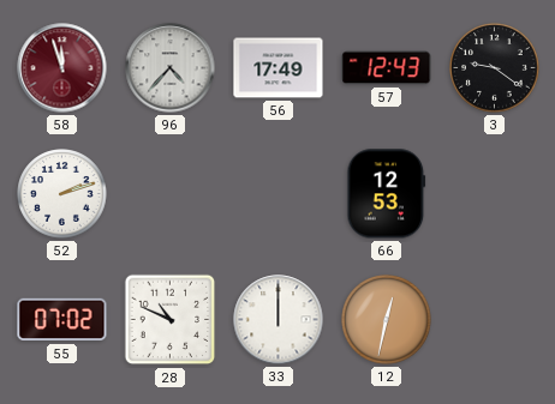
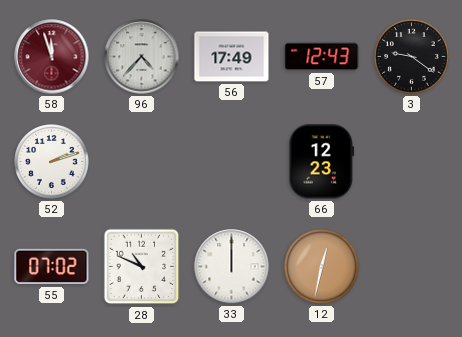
66: 12:53 -> 12:23
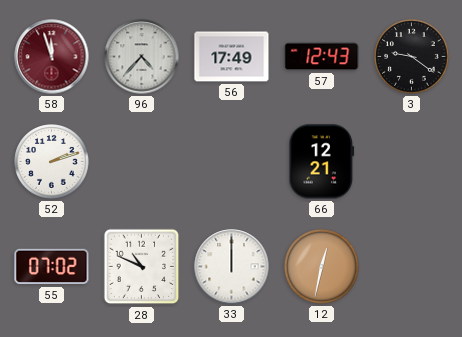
66: 12:23 -> 12:21
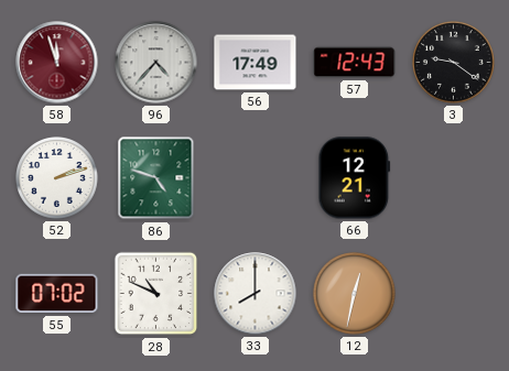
86: none -> 4:48
33: 12:00 -> 8:00
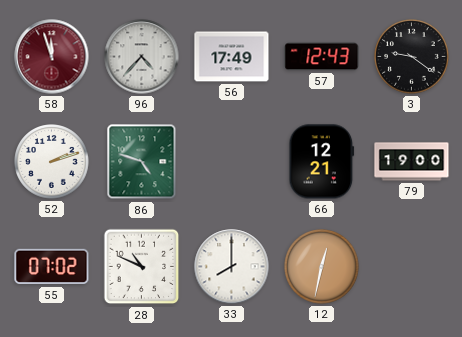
79: none -> 19:00
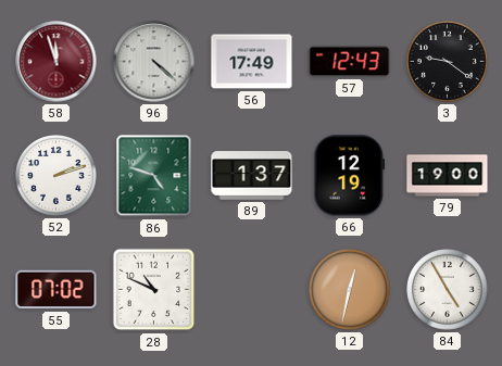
96: 4:37 -> 4:22
89: none -> 1:37
66: 12:21 -> 12:19
33: 8:00 -> none
84: none -> 4:55
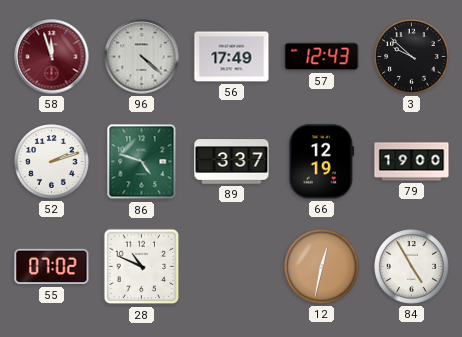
3: 9:21 -> 9:52
89: 1:37 -> 3:37
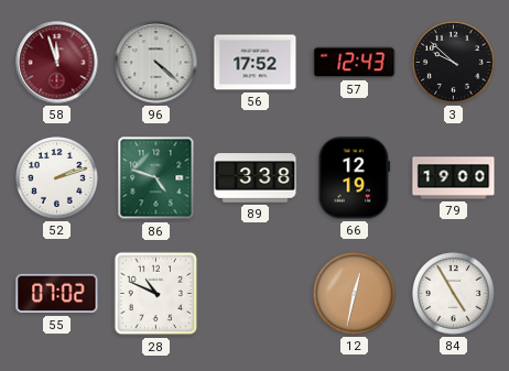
56: 17:49 -> 17:52
89: 3:37 -> 3:38
